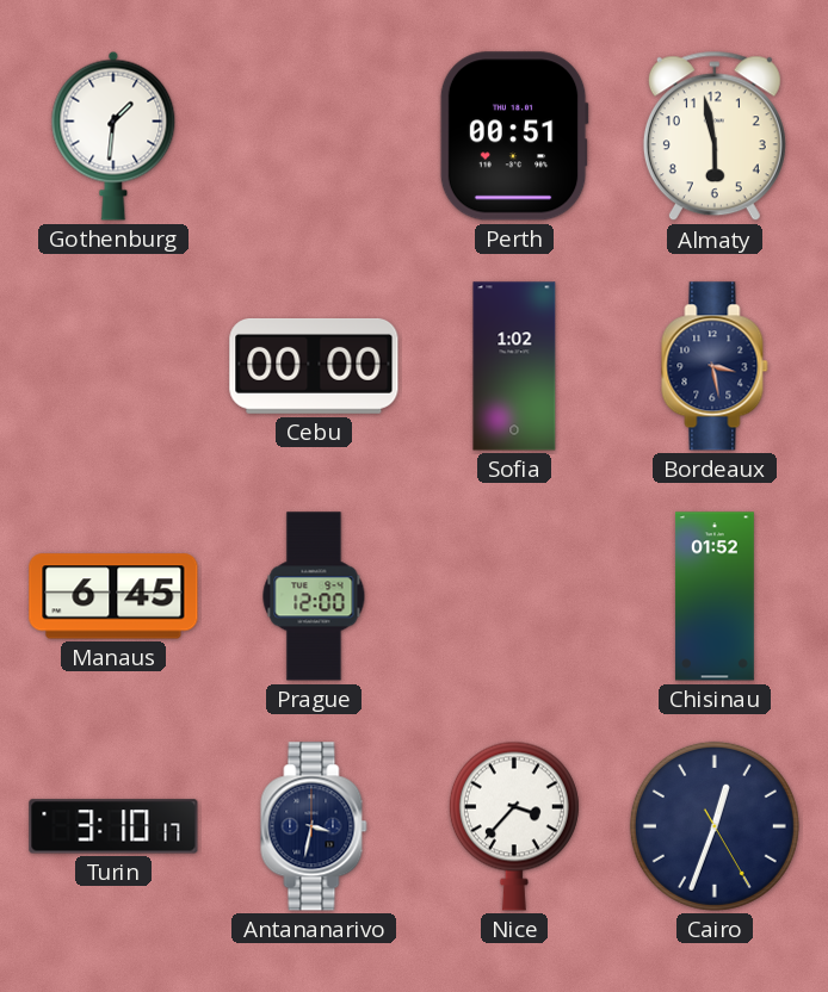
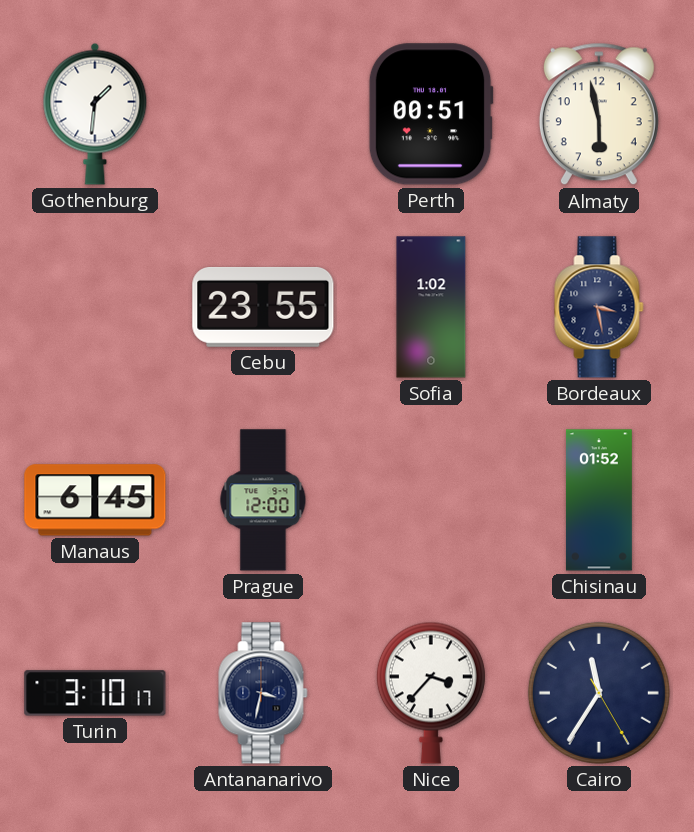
Cebu: 00:00 -> 23:55
Cairo: 12:33 -> 11:35
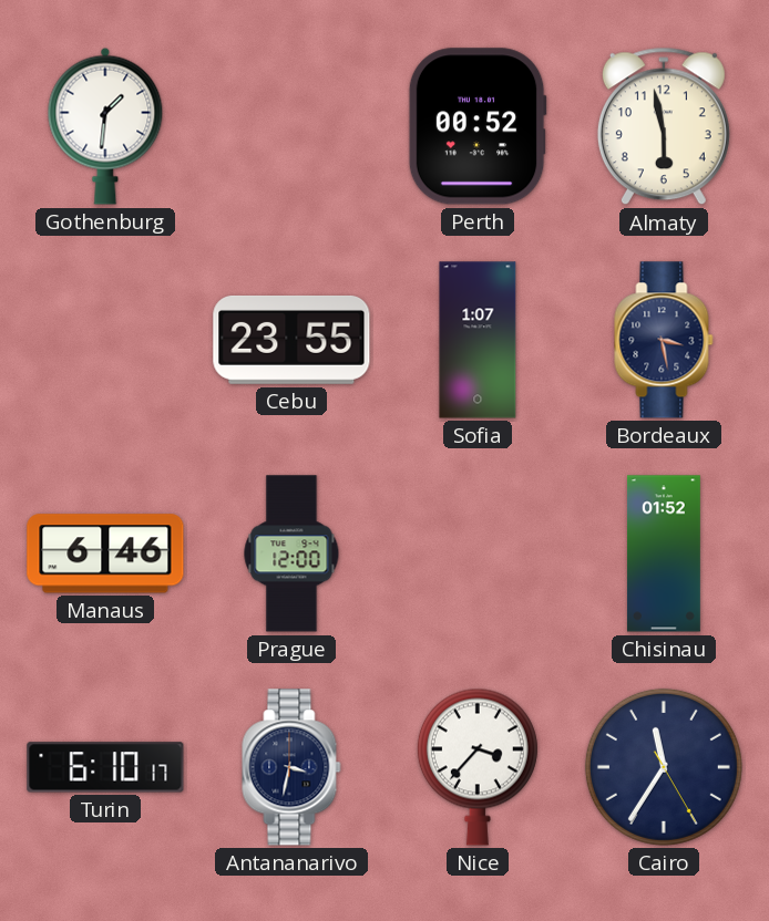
Perth: 00:51 -> 00:52
Sofia: 1:02 -> 1:07
Manaus: 6:45 -> 6:46
Turin: 3:10 -> 6:10
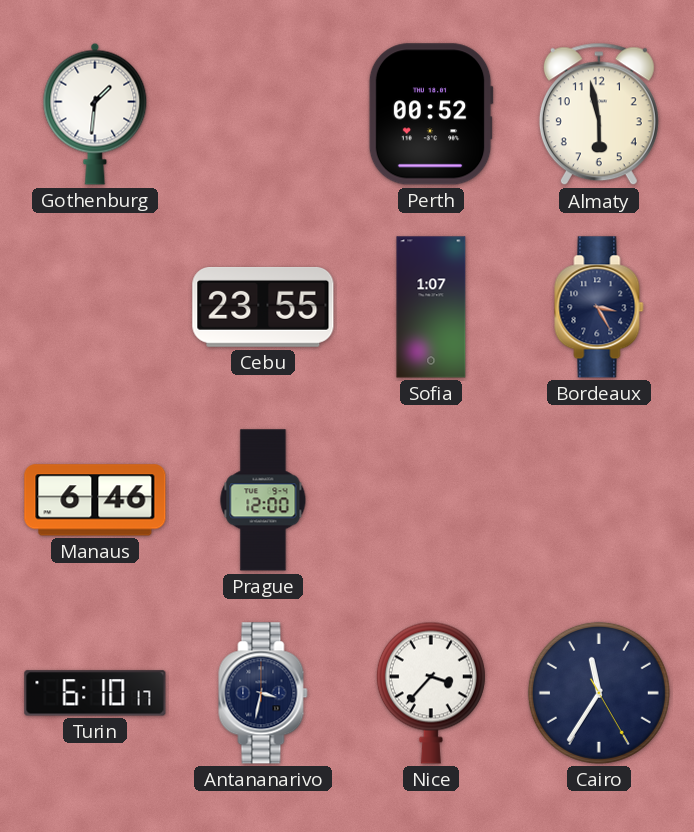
Bordeaux: 3:28 -> 3:25
Chisinau: 01:52 -> none
